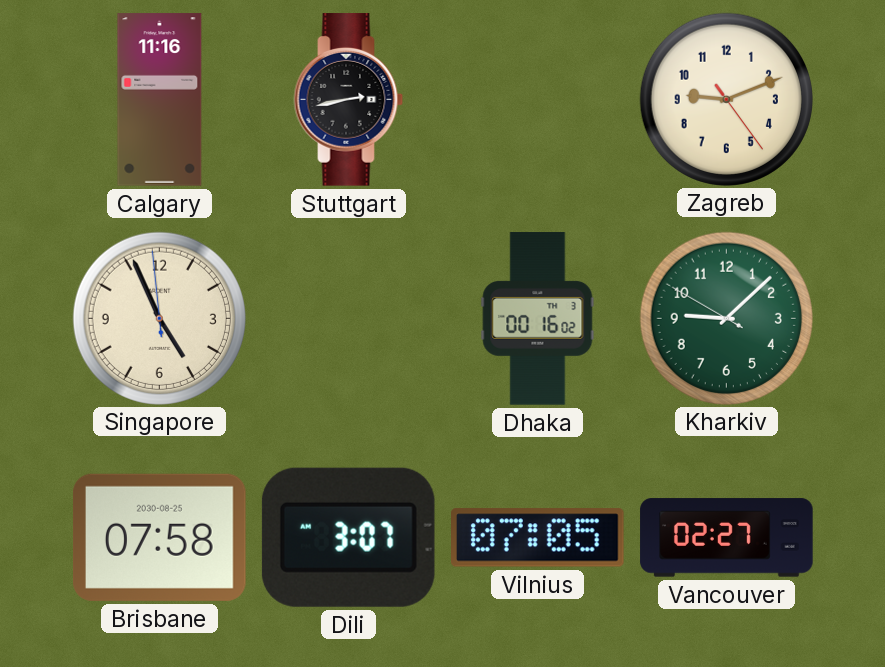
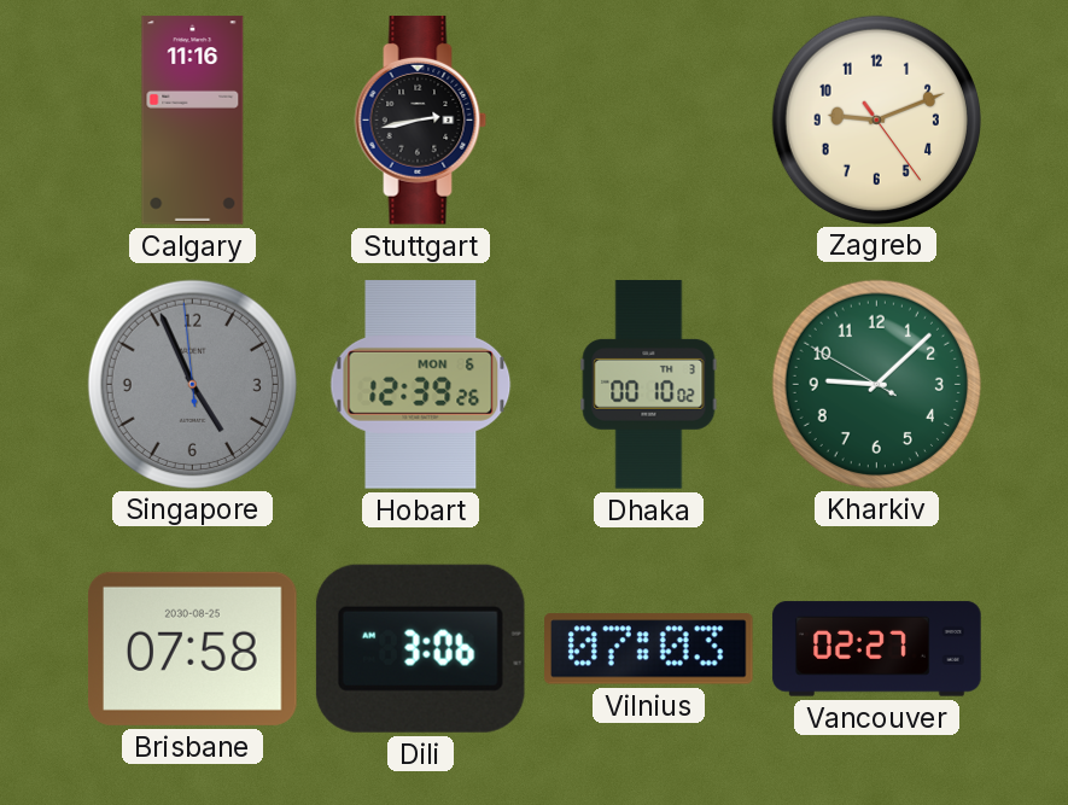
Singapore dial: cream -> grey
Hobart: none -> 12:39
Dhaka: 00:16 -> 00:10
Dili: 3:07 -> 3:06
Vilnius: 07:05 -> 07:03
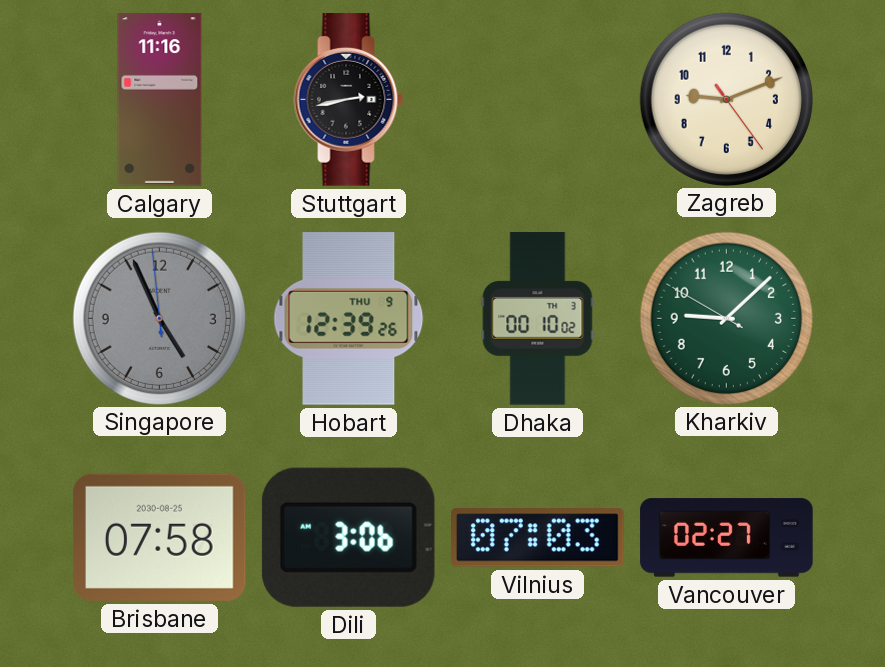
Hobart date: MON 6 -> THU 9
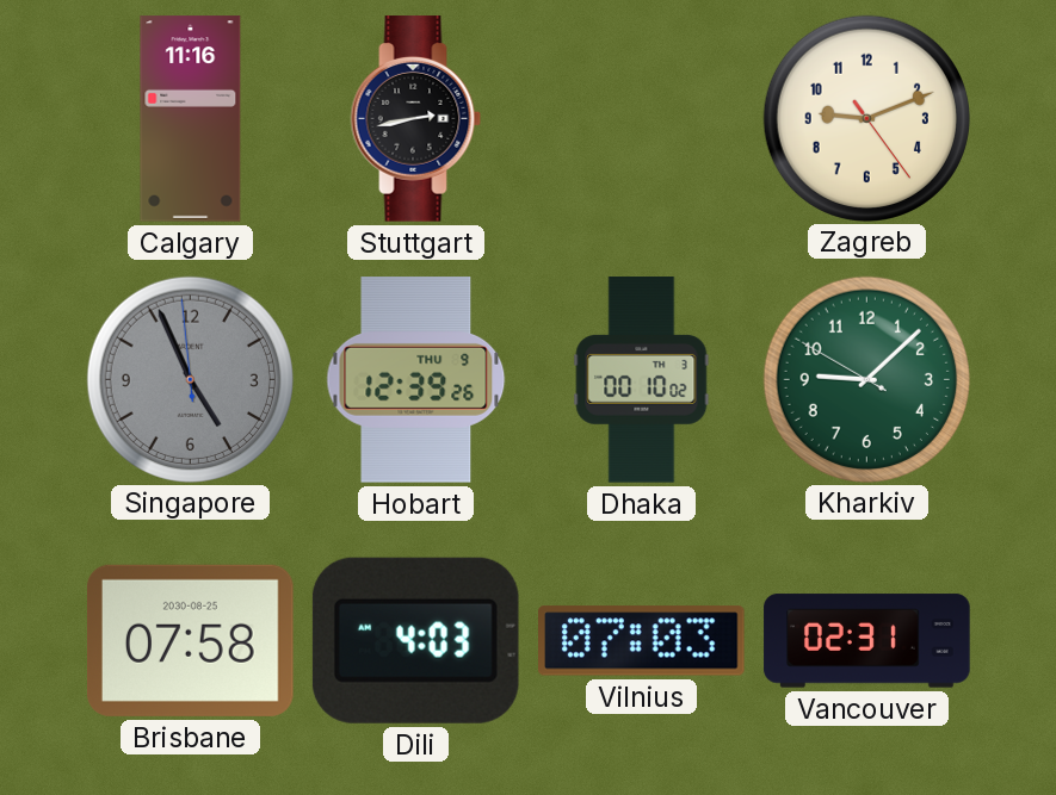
Dili: 3:06 -> 4:03
Vancouver: 02:27 -> 02:31
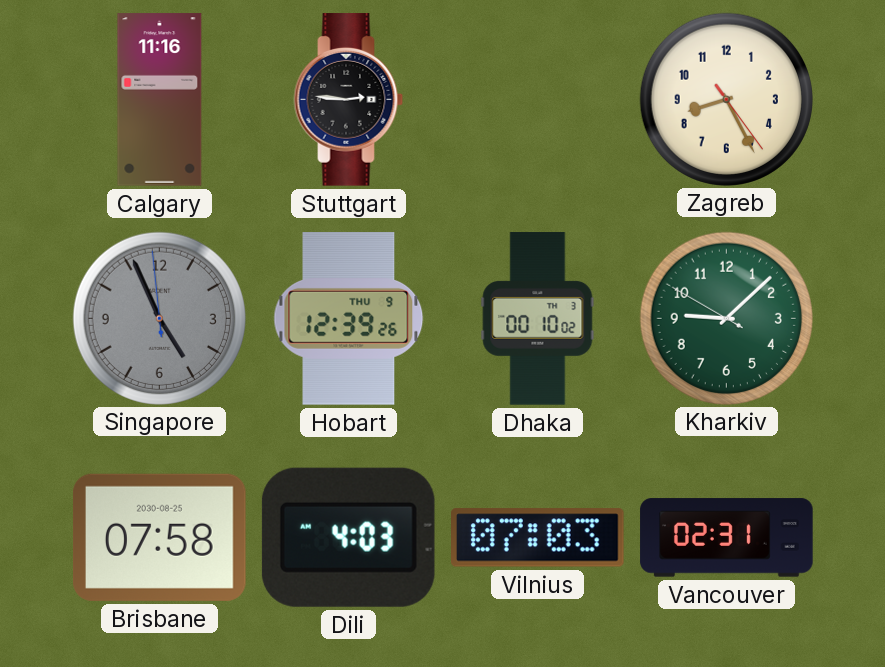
Stuttgart: 2:43 -> 2:46
Zagreb: 9:11 -> 8:25
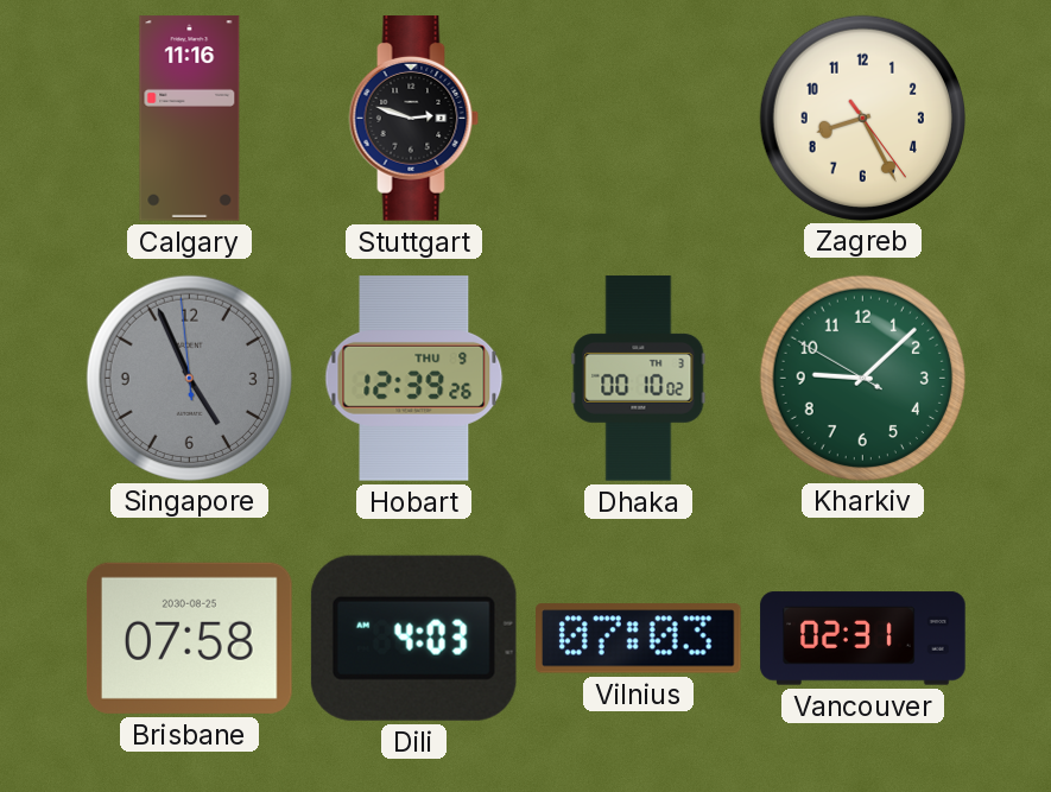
Stuttgart: 2:46 -> 2:48
